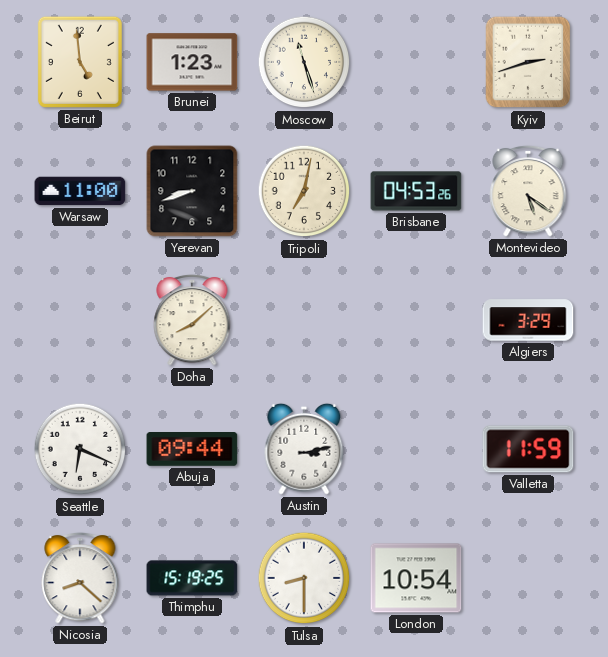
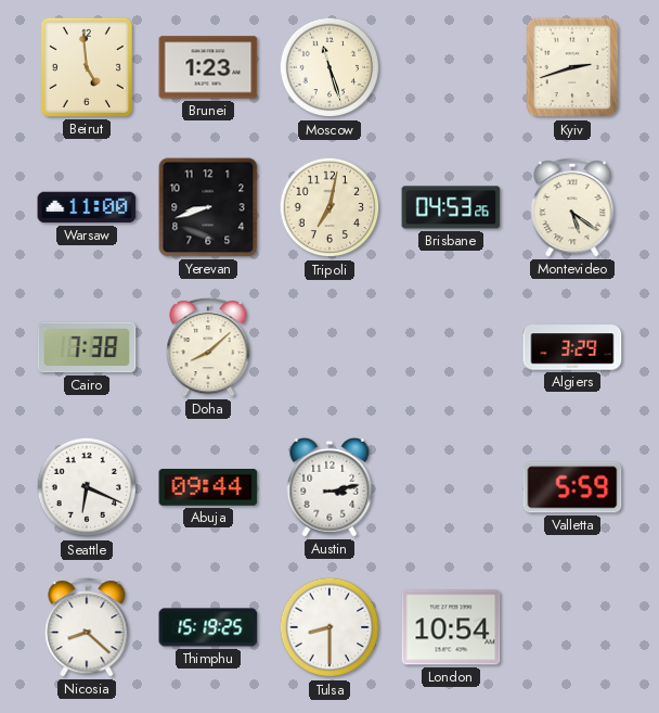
Cairo: none -> 7:38
Valletta: 11:59 -> 5:59
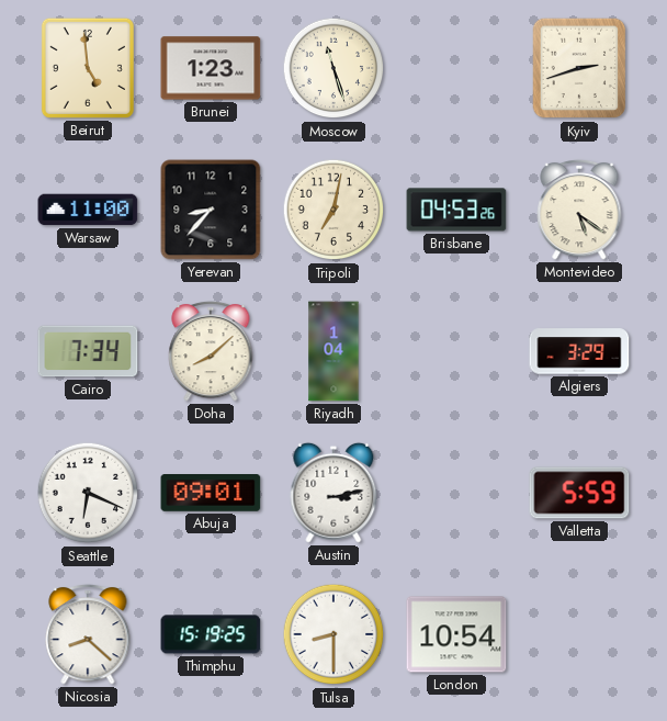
Yerevan: 8:42 -> 8:37
Cairo: 7:38 -> 7:34
Riyadh: none -> 1:04
Abuja: 09:44 -> 09:01
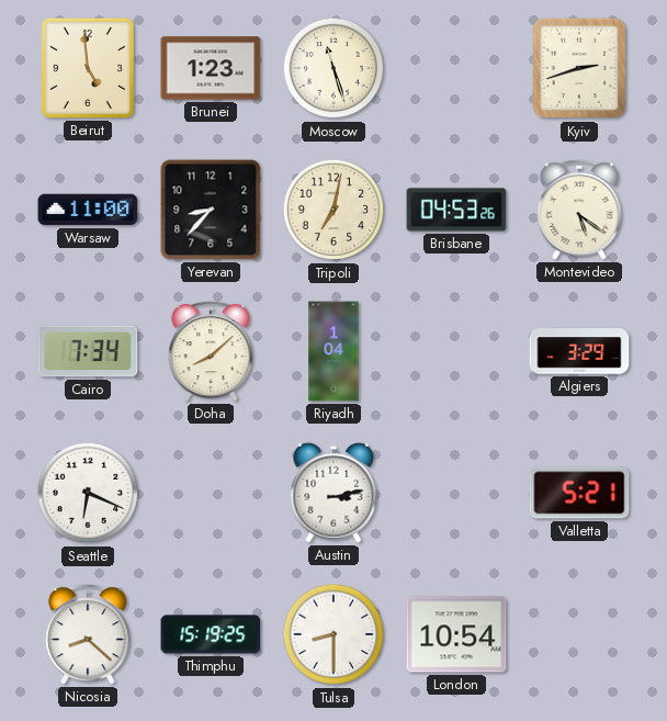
Abuja: 09:01 -> none
Valletta: 5:59 -> 5:21
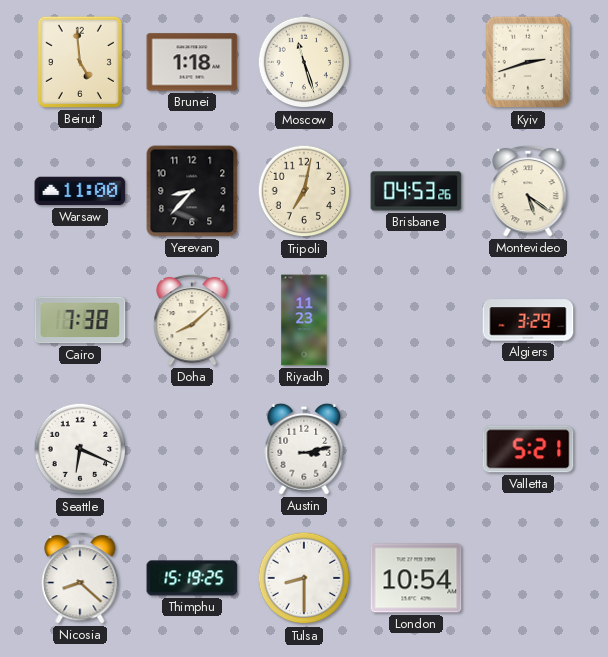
Brunei: 1:23 -> 1:18
Cairo: 7:34 -> 7:38
Riyadh: 1:04 -> 11:23
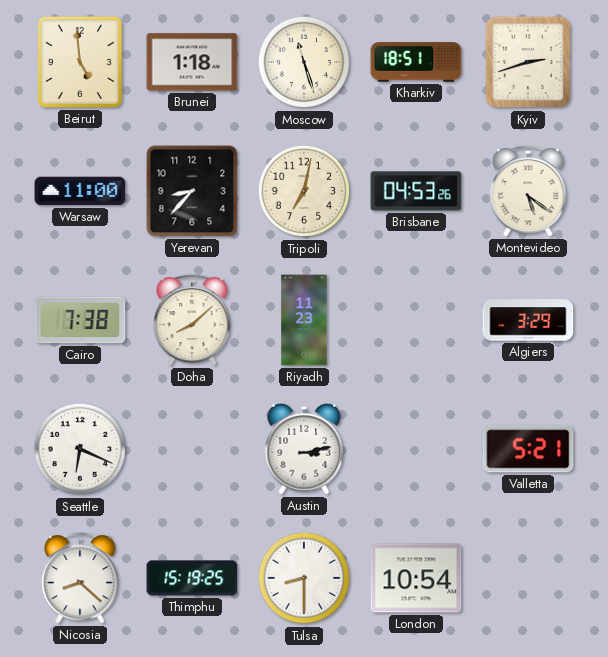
Kharkiv: none -> 18:51
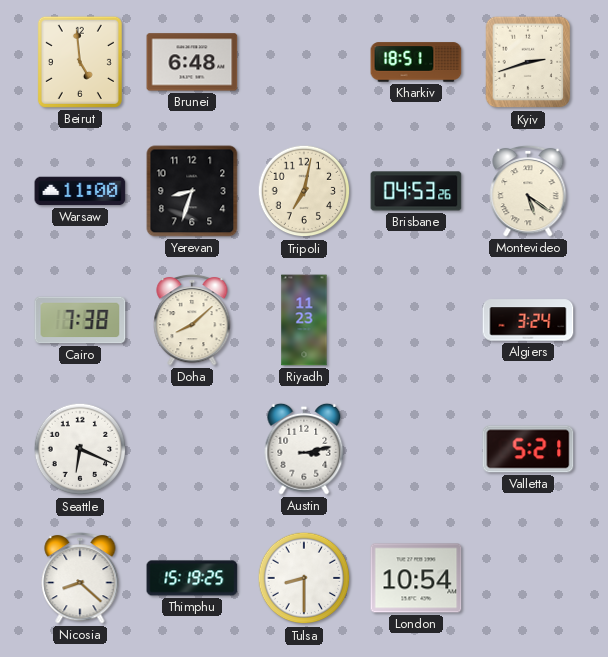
Brunei: 1:18 -> 6:48
Moscow: 11:27 -> none
Yerevan: 8:37 -> 8:33
Algiers: 3:29 -> 3:24
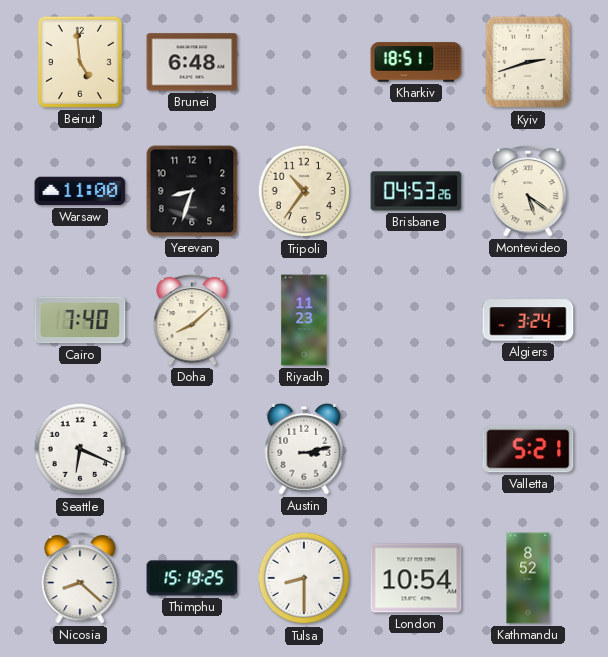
Tripoli: 7:02 -> 10:36
Cairo: 7:38 -> 7:40
Kathmandu: none -> 8:52
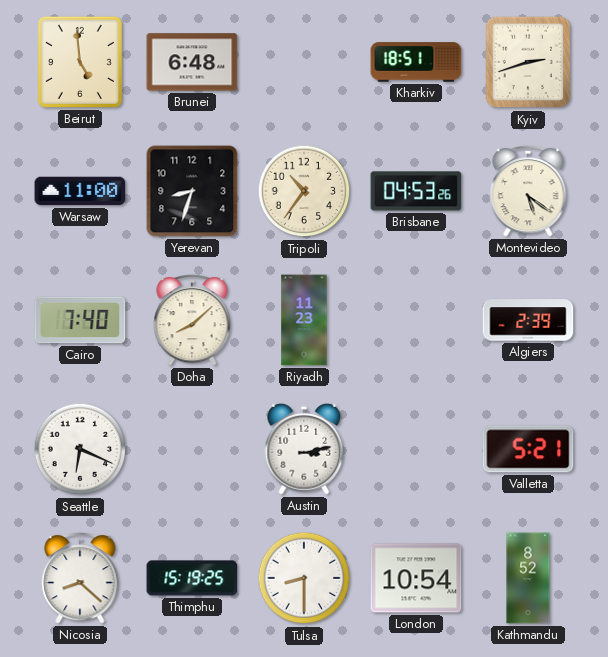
Algiers: 3:24 -> 2:39
